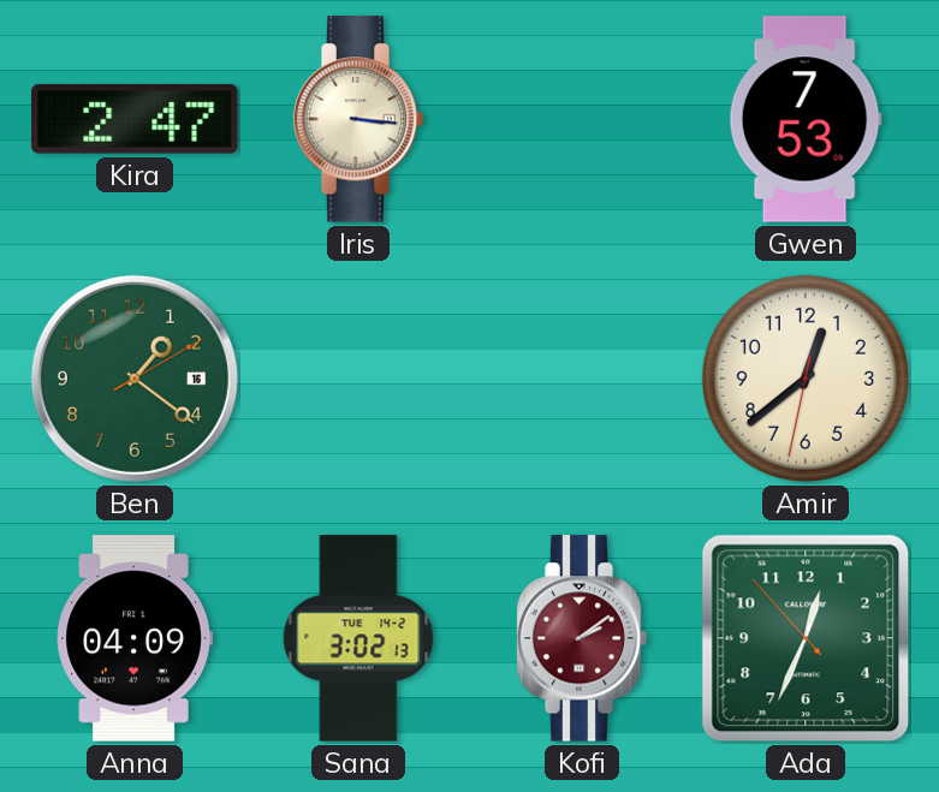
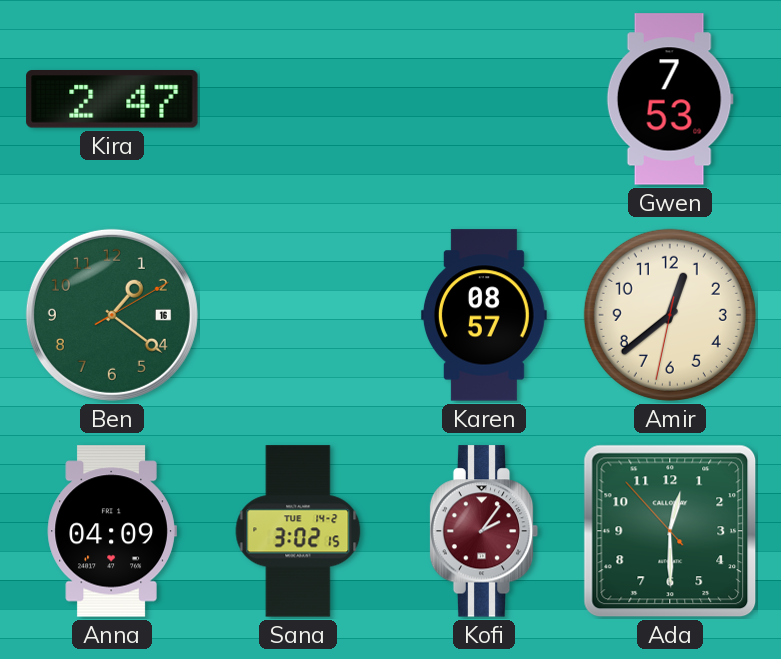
Iris: 3:16 -> none
Karen: none -> 08:57
Sana: 3:02:13 -> 3:02:15
Kofi: 2:09 -> 2:06
Ada: 12:33 -> 12:29
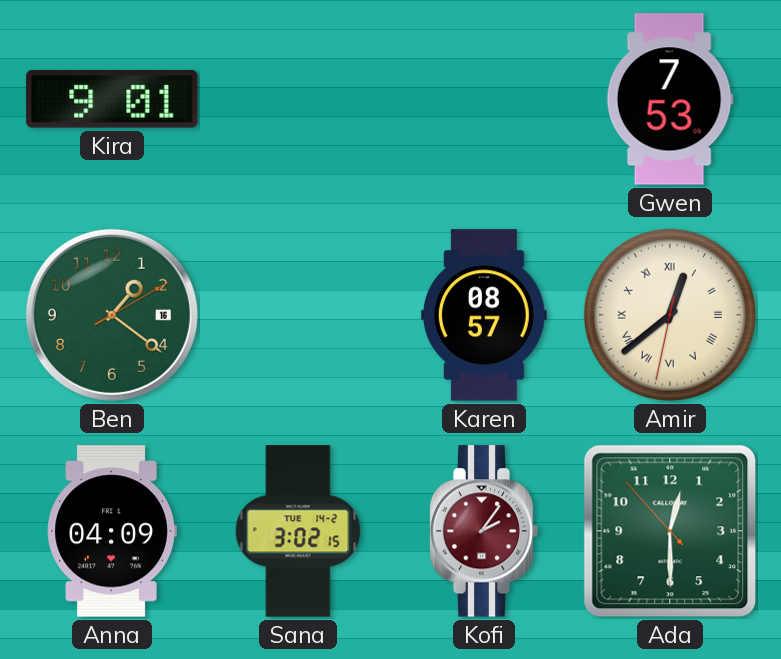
Kira: 2:47 -> 9:01
Amir numerals: Arabic -> Roman
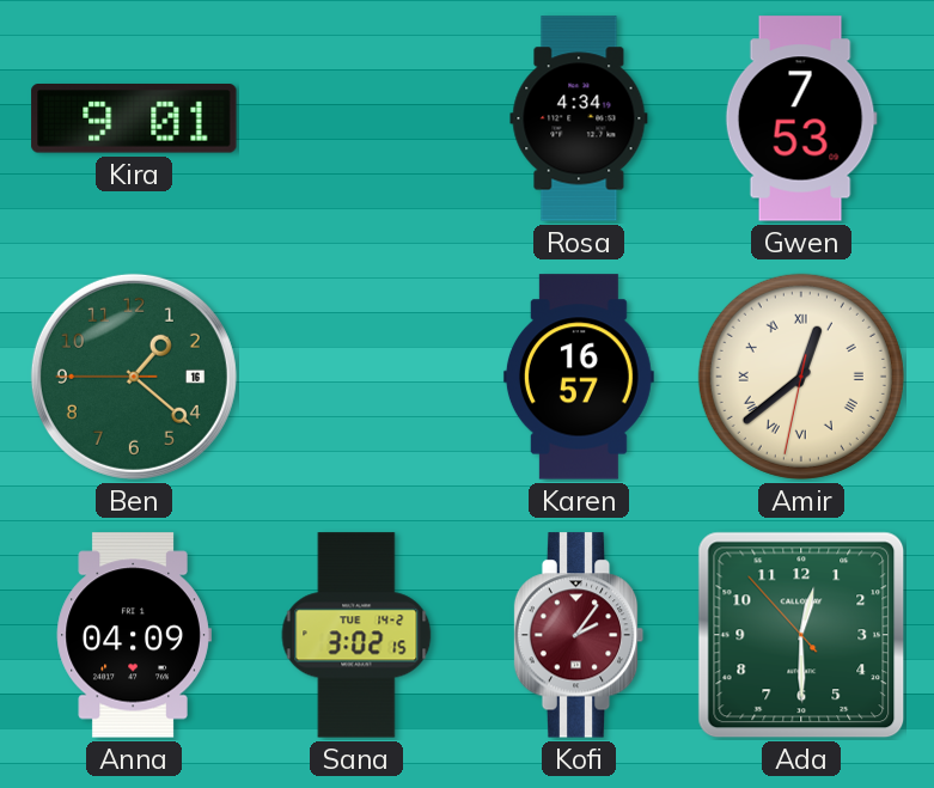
Rosa: none -> 4:34
Ben: 1:21:10 -> 1:21:45
Karen: 08:57 -> 16:57
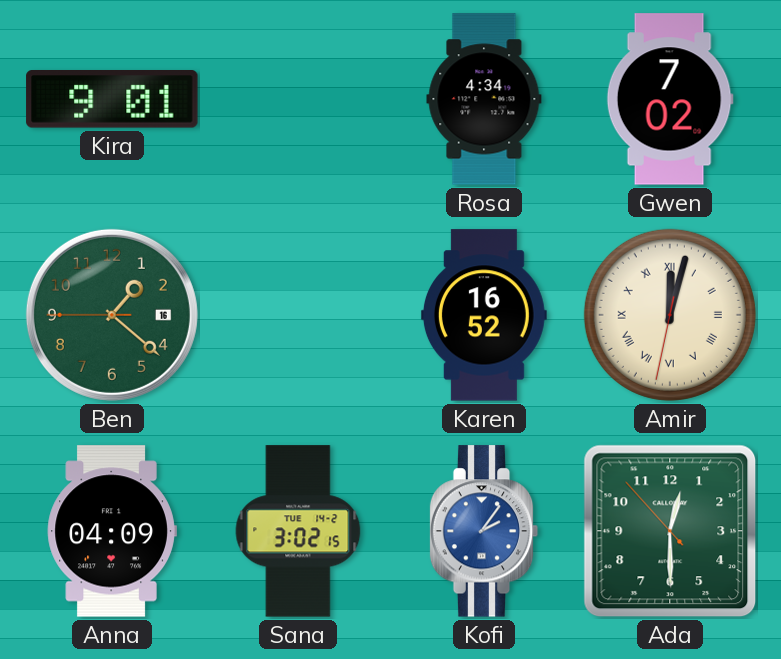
Gwen: 7:53 -> 7:02
Karen: 16:57 -> 16:52
Amir: 12:38 -> 12:02
Kofi dial: burgundy -> blue
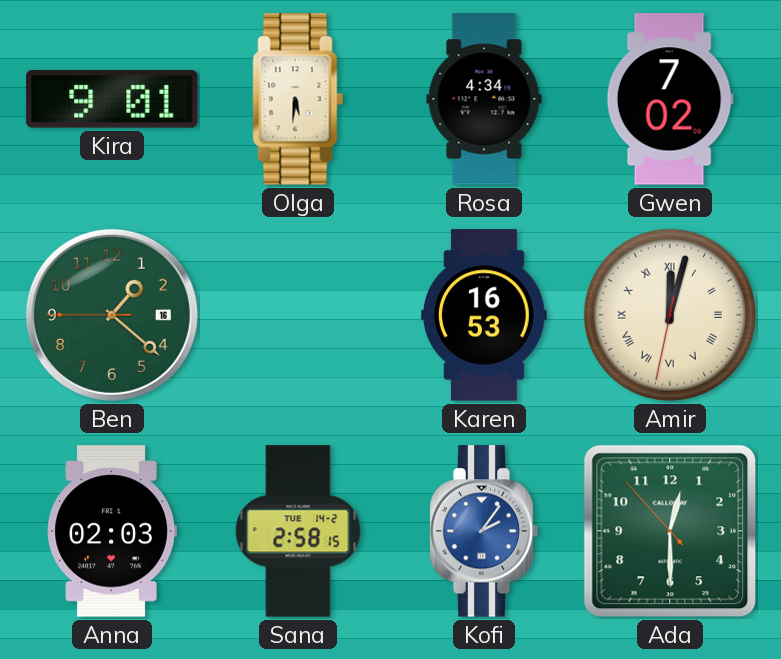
Olga: none -> 5:31
Karen: 16:52 -> 16:53
Anna: 04:09 -> 02:03
Sana: 3:02 -> 2:58
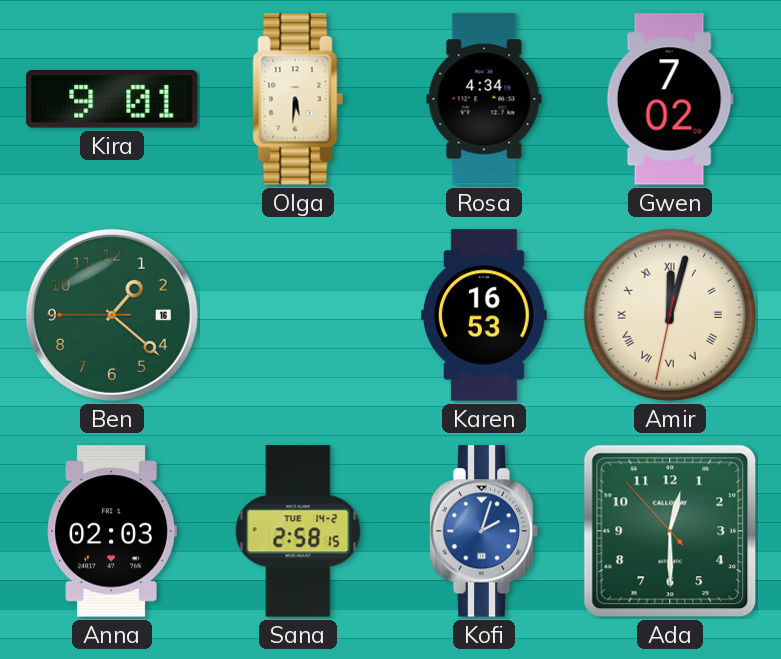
Kofi: 2:06 -> 2:03
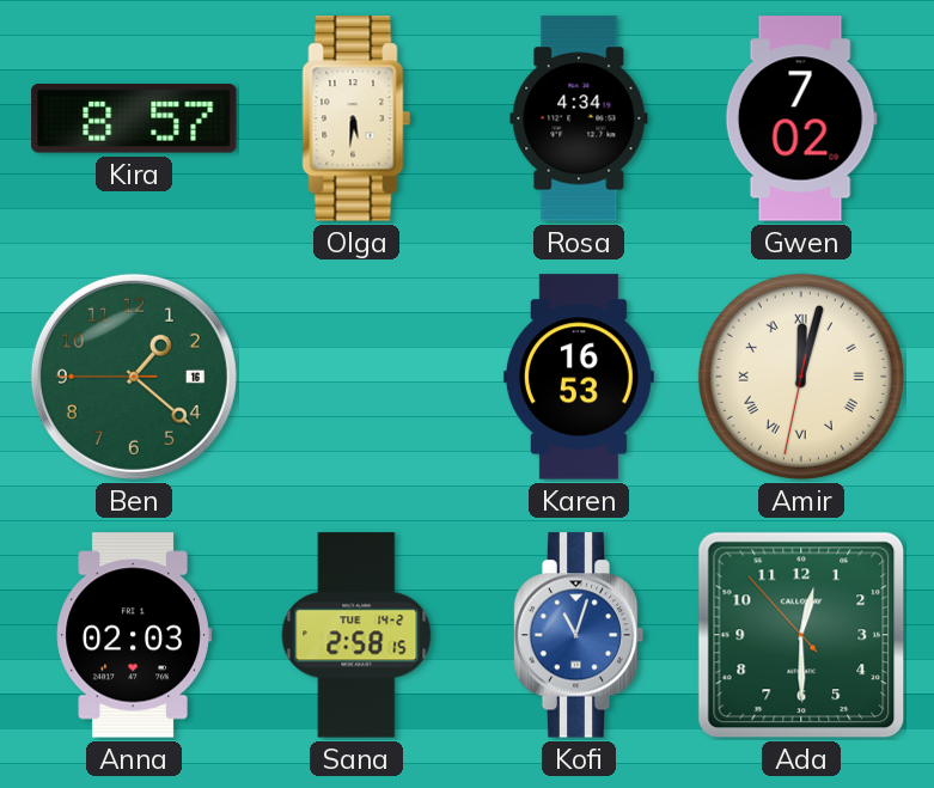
Kira: 9:01 -> 8:57
Kofi: 2:03 -> 11:03
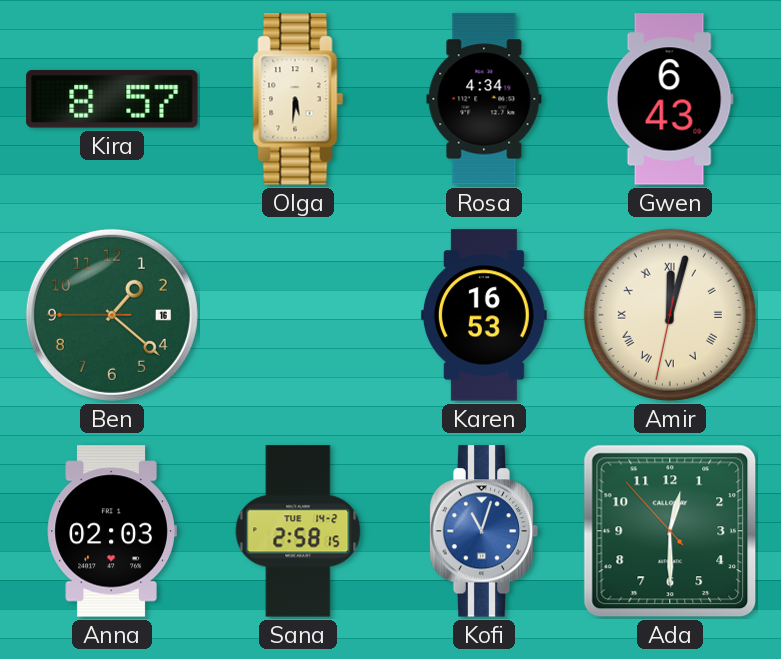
Gwen: 7:02 -> 6:43
